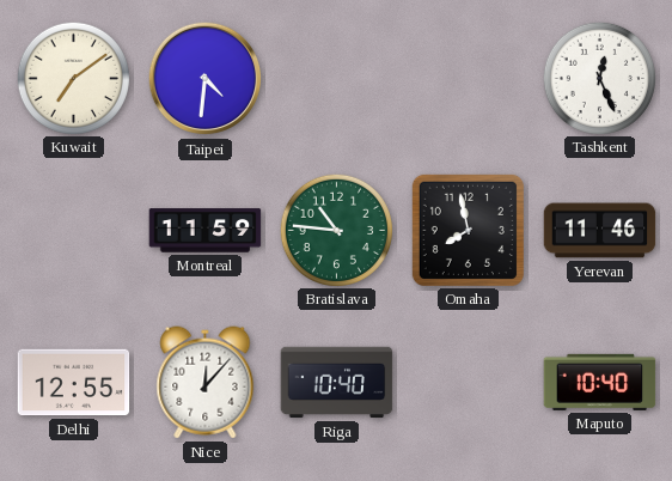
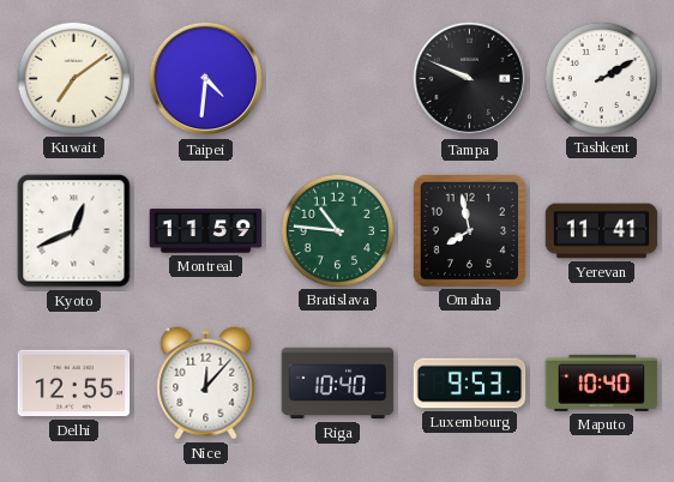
Tampa: none -> 9:49
Tashkent: 12:26 -> 2:10
Kyoto: none -> 12:41
Yerevan: 11:46 -> 11:41
Luxembourg: none -> 9:53
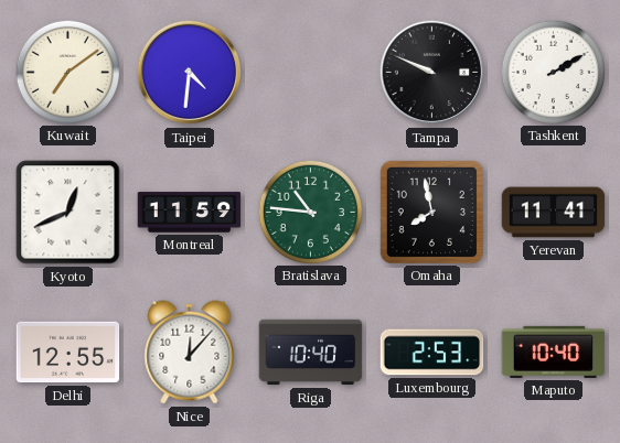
Luxembourg: 9:53 -> 2:53
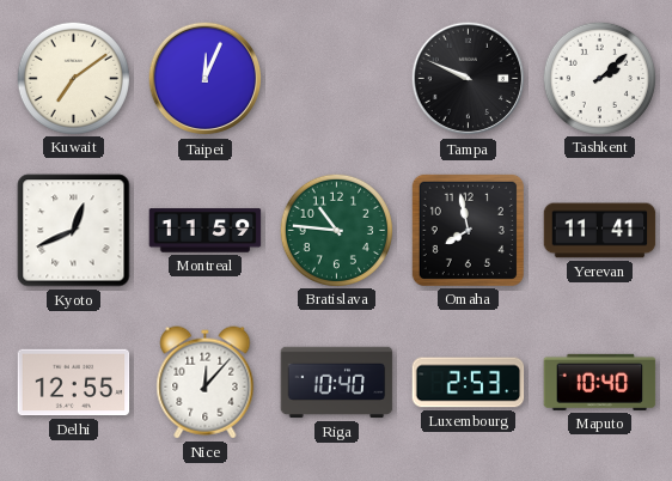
Taipei: 4:31 -> 12:04
Tashkent: 2:10 -> 2:08
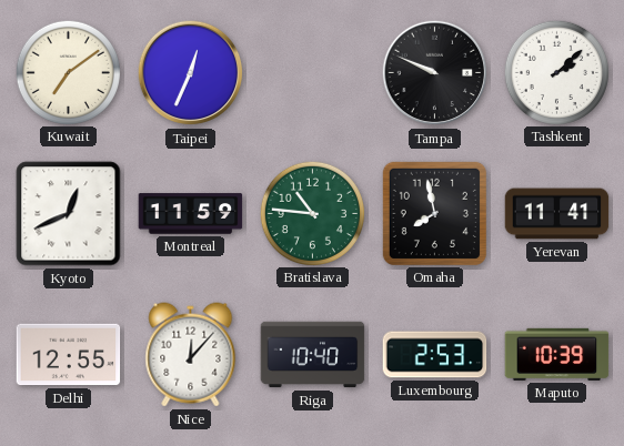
Taipei: 12:04 -> 12:34
Maputo: 10:40 -> 10:39
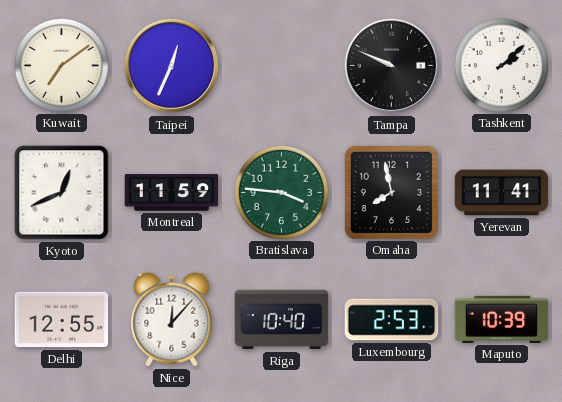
Bratislava: 10:46 -> 3:46
